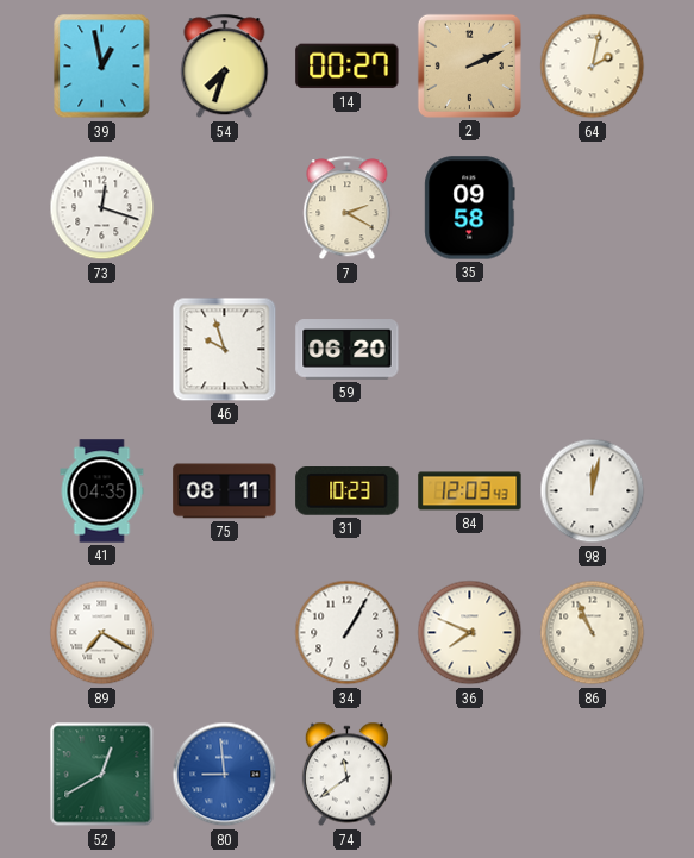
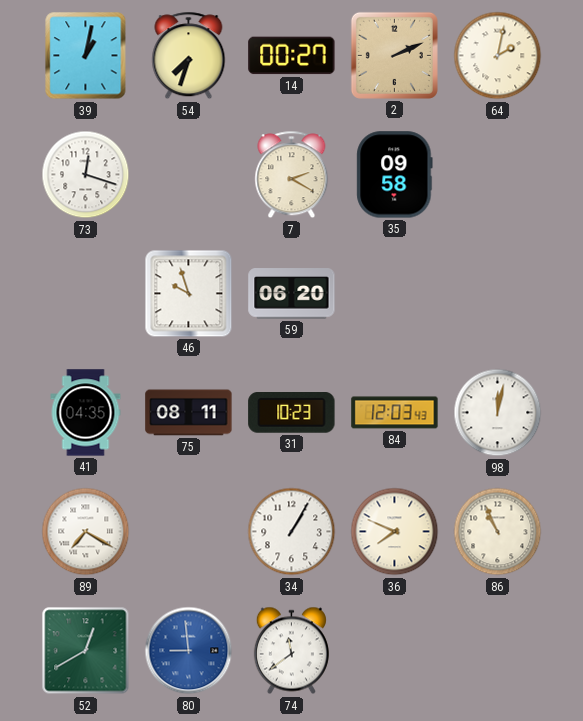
39: 12:58 -> 1:02
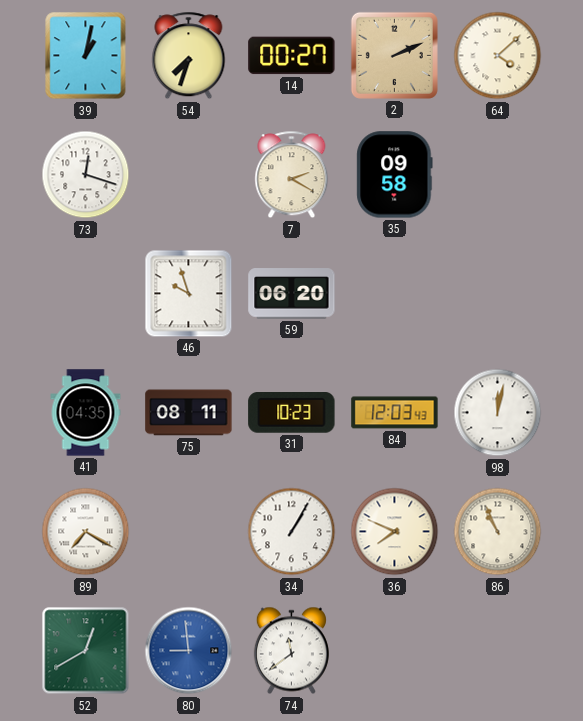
64: 2:02 -> 4:08
